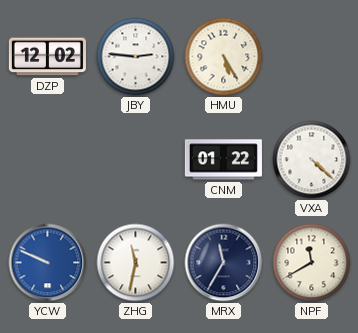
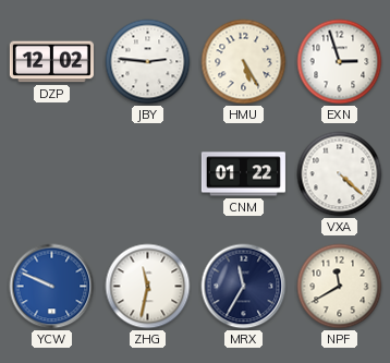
EXN: none -> 2:57
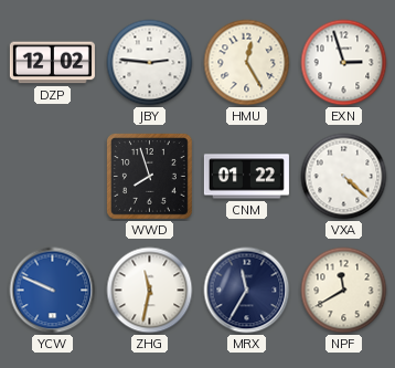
HMU: 5:25 -> 12:25
WWD: none -> 7:57
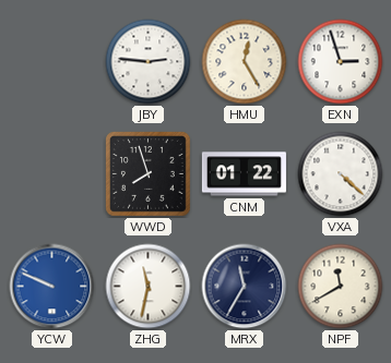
DZP: 12:02 -> none
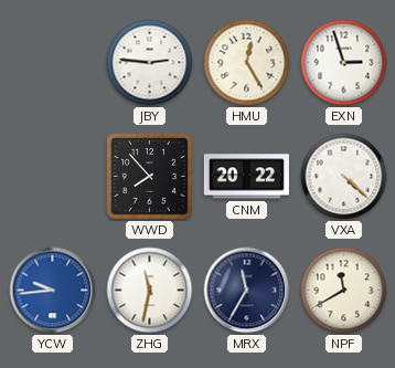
WWD: 7:57 -> 7:53
CNM: 01:22 -> 20:22
YCW: 9:49 -> 9:44
